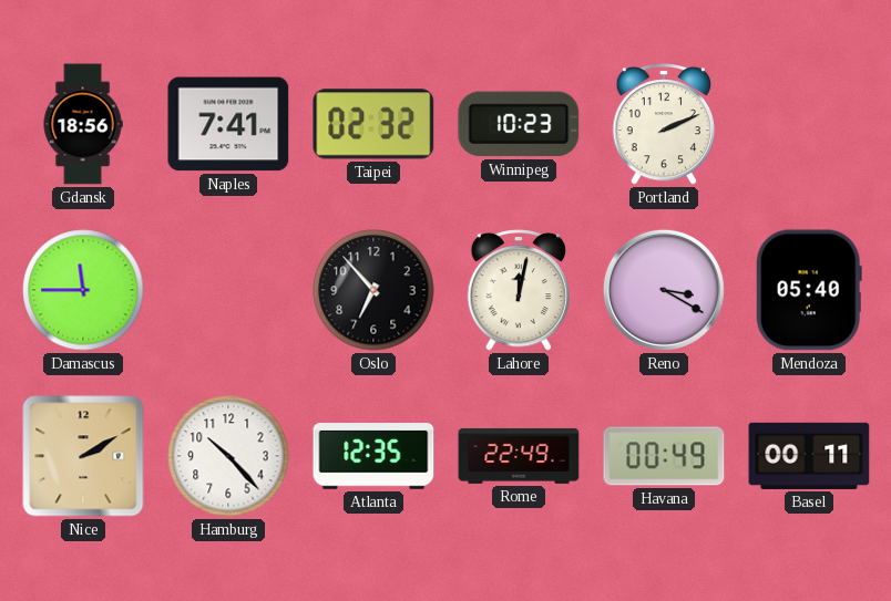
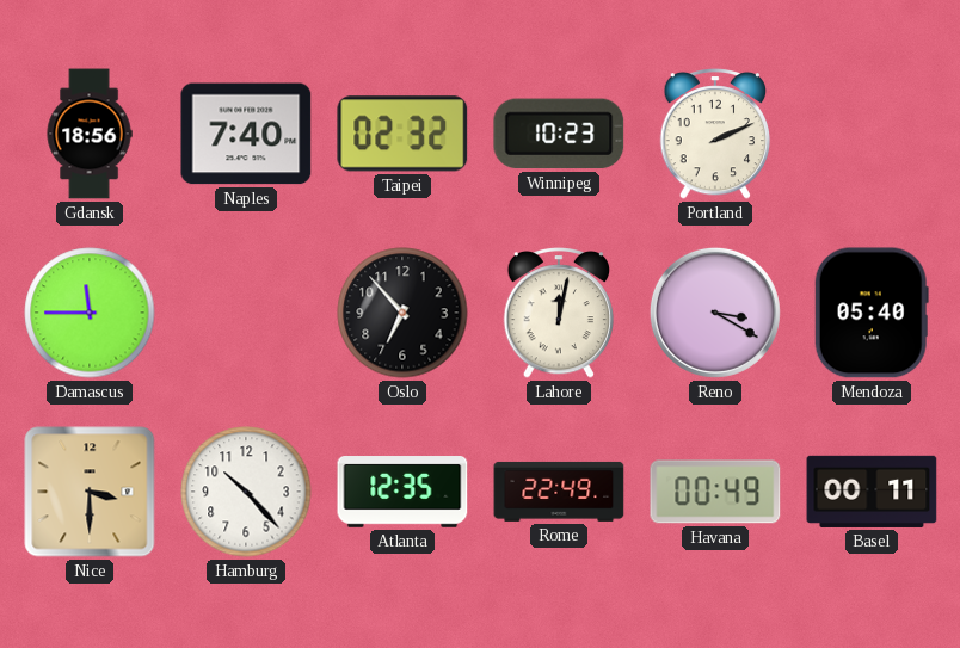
Naples: 7:41 -> 7:40
Nice: 2:10 -> 3:30
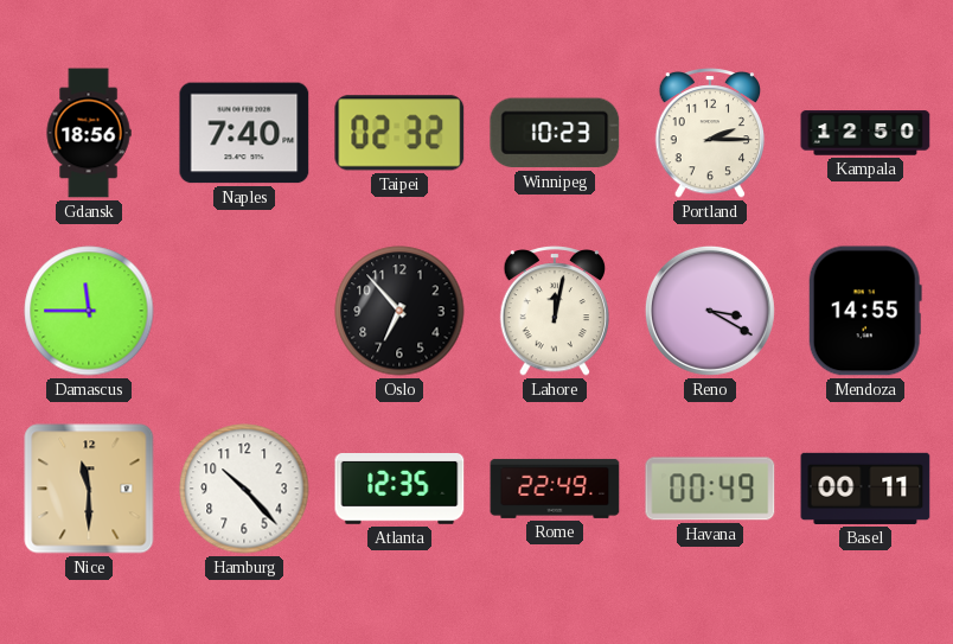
Portland: 2:11 -> 2:15
Kampala: none -> 12:50
Mendoza: 05:40 -> 14:55
Nice: 3:30 -> 11:30
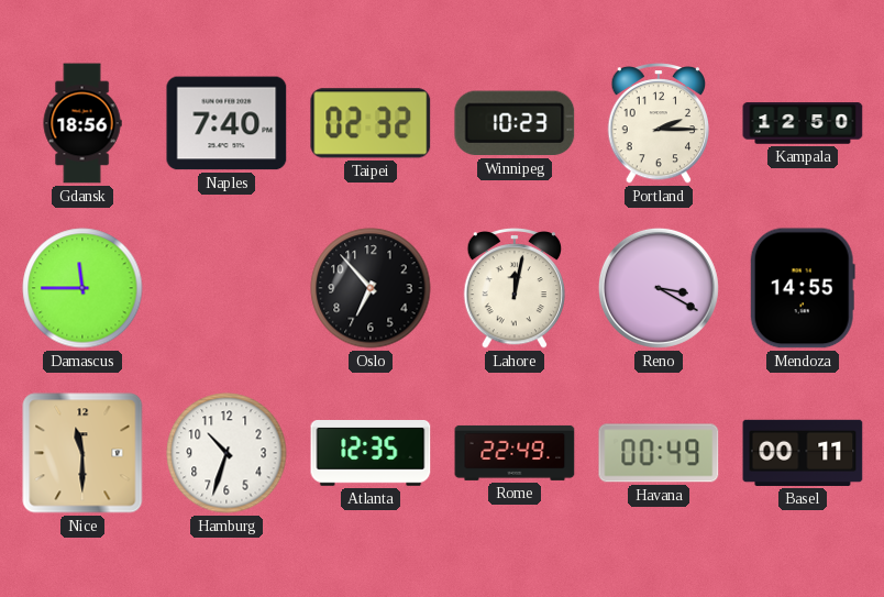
Hamburg: 10:23 -> 10:33
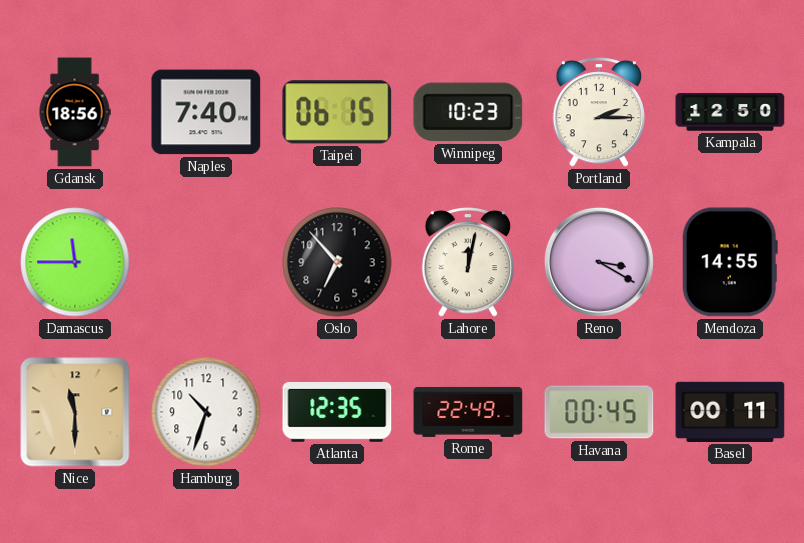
Taipei: 02:32 -> 06:15
Havana: 00:49 -> 00:45
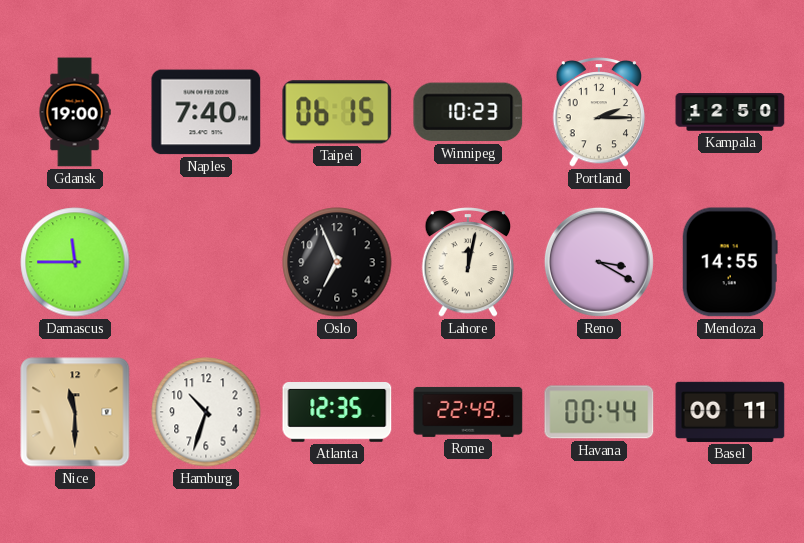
Gdansk: 18:56 -> 19:00
Oslo: 6:53 -> 6:56
Havana: 00:45 -> 00:44
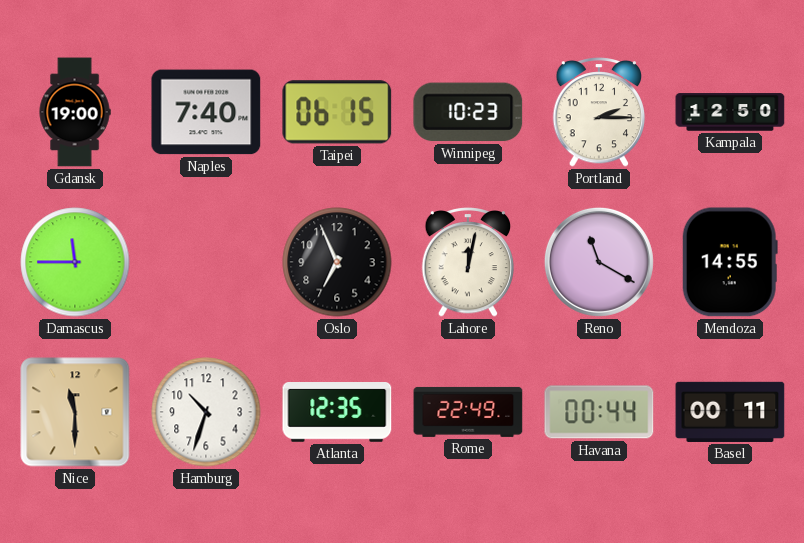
Reno: 3:20 -> 11:20
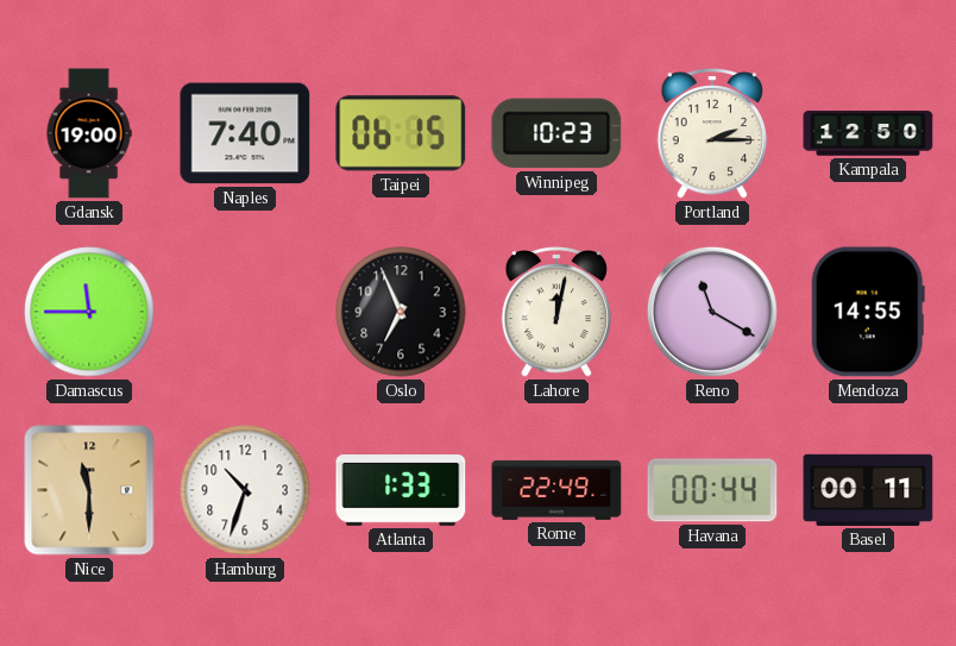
Atlanta: 12:35 -> 1:33
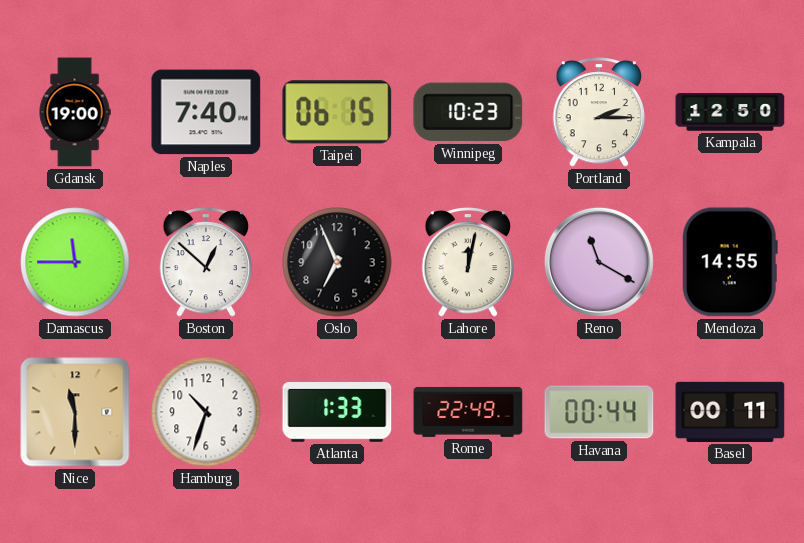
Boston: none -> 12:52
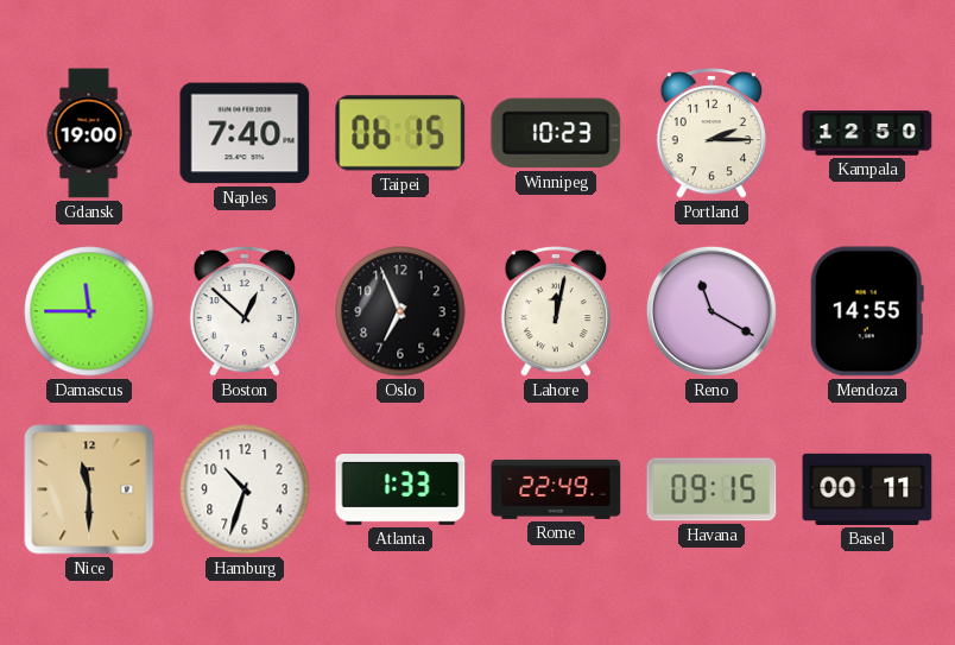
Havana: 00:44 -> 09:15
